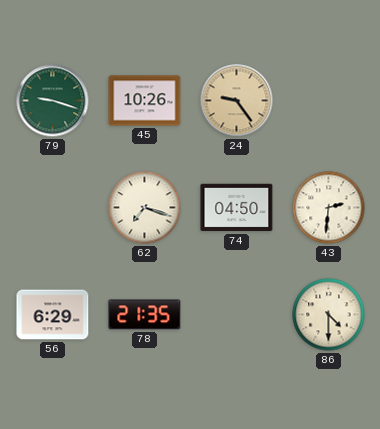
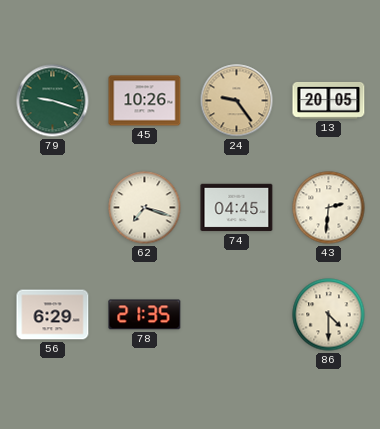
13: none -> 20:05
74: 04:50 -> 04:45
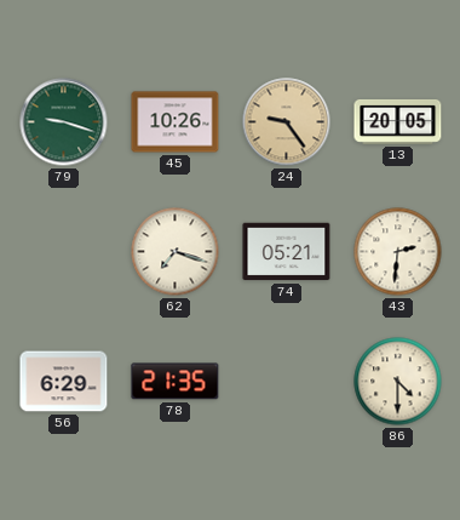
74: 04:45 -> 05:21
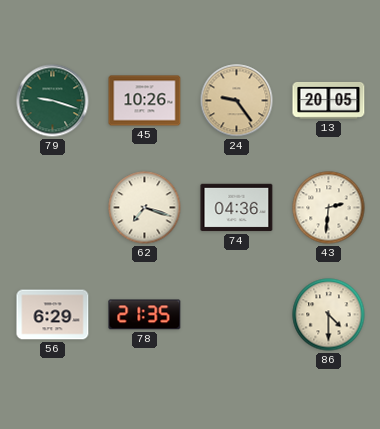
74: 05:21 -> 04:36
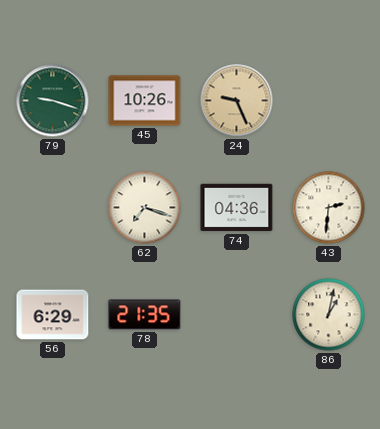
24: 9:24 -> 9:26
13: 20:05 -> none
86: 4:30 -> 1:02
